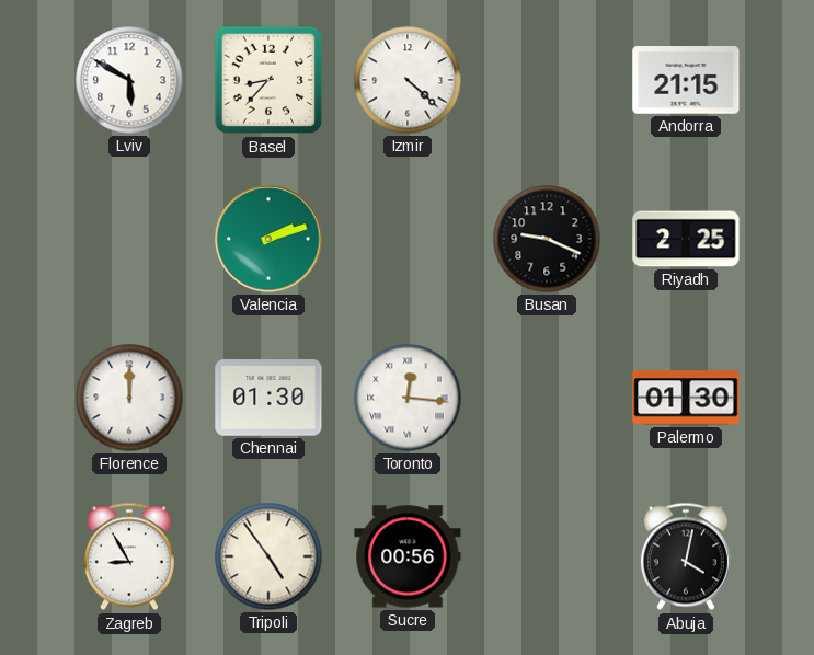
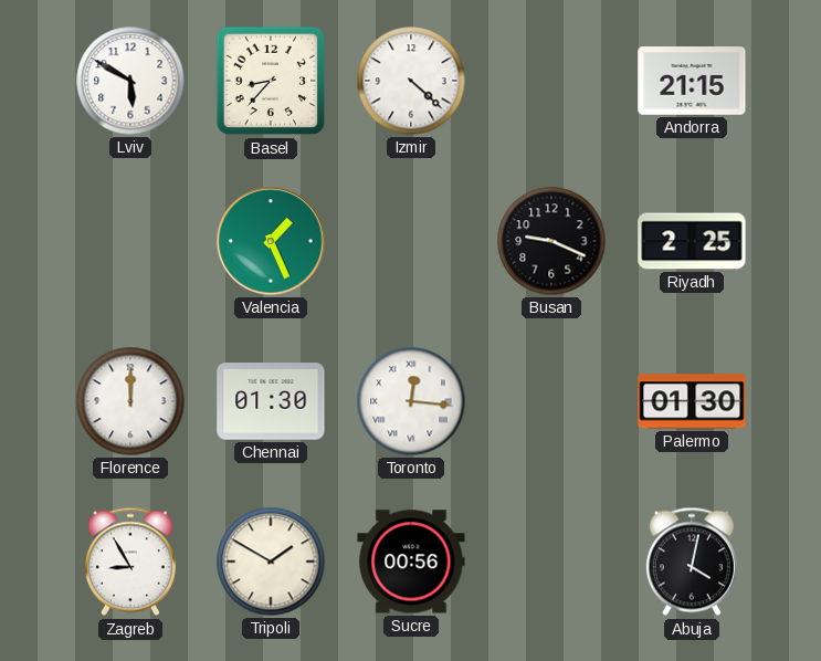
Valencia: 2:12 -> 1:26
Tripoli: 4:54 -> 1:50
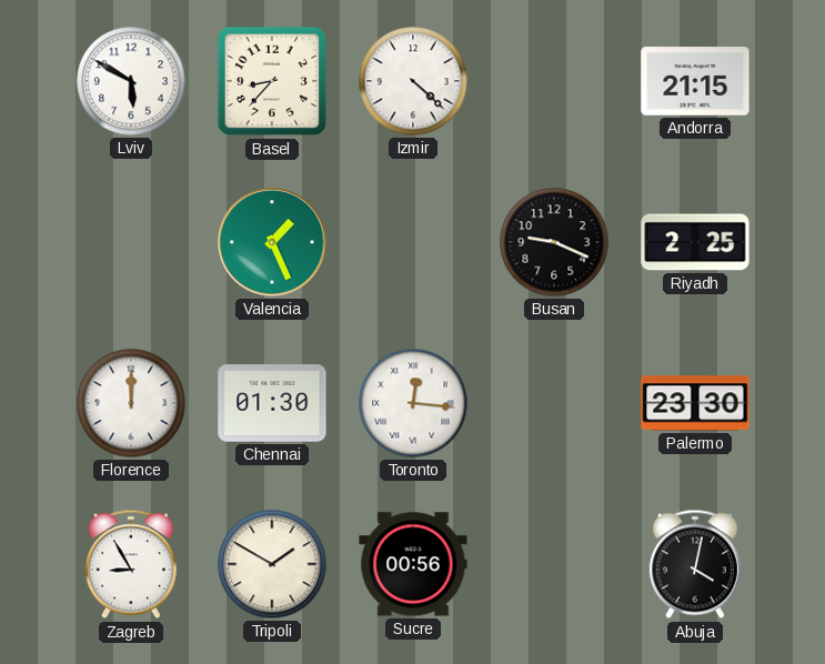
Palermo: 01:30 -> 23:30
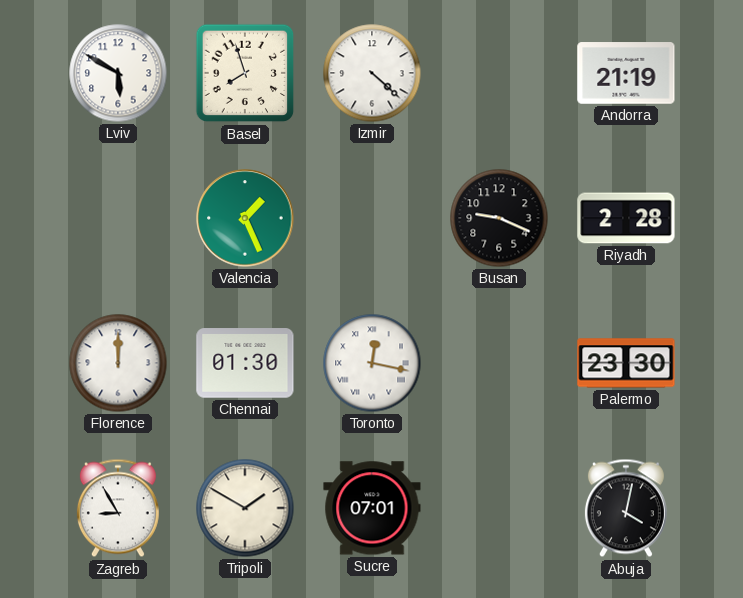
Basel: 8:37 -> 7:57
Andorra: 21:15 -> 21:19
Riyadh: 2:25 -> 2:28
Toronto: 12:16 -> 12:17
Sucre: 00:56 -> 07:01
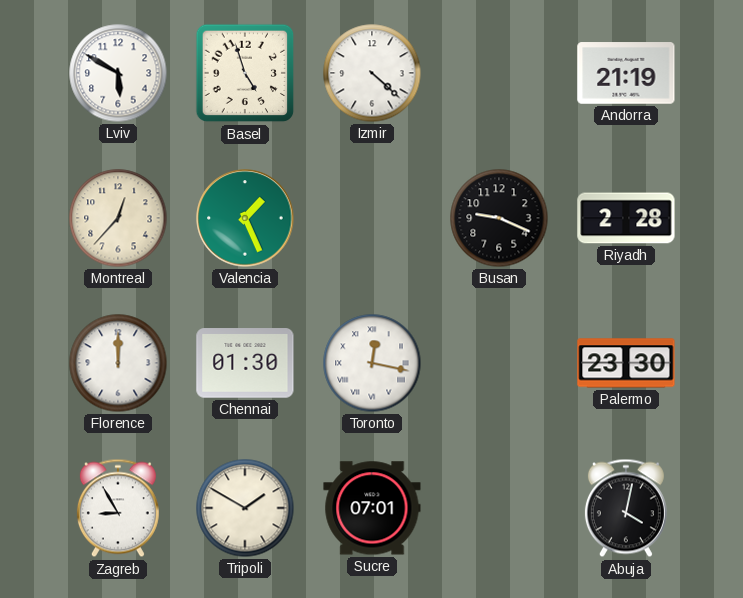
Basel: 7:57 -> 4:57
Montreal: none -> 12:37
